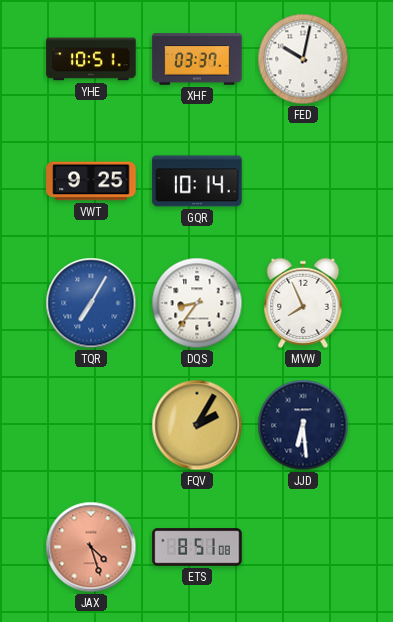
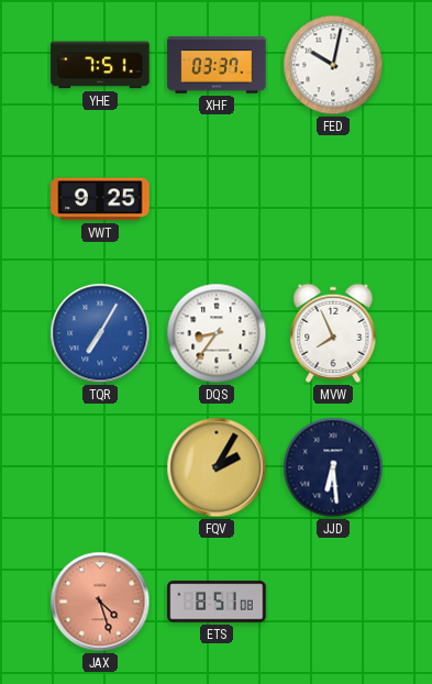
YHE: 10:51 -> 7:51
GQR: 10:14 -> none
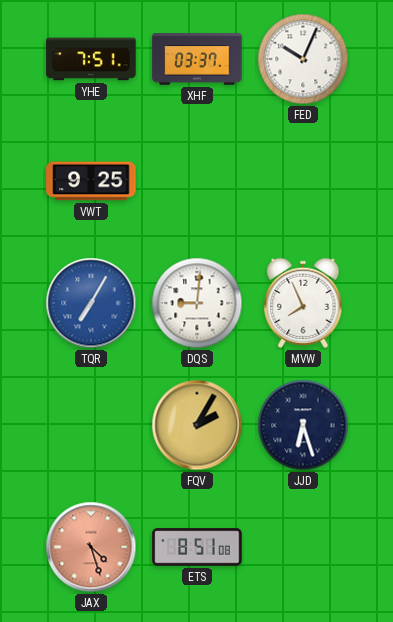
FED: 10:02 -> 10:04
DQS: 8:36 -> 9:01
JJD: 6:29 -> 6:27
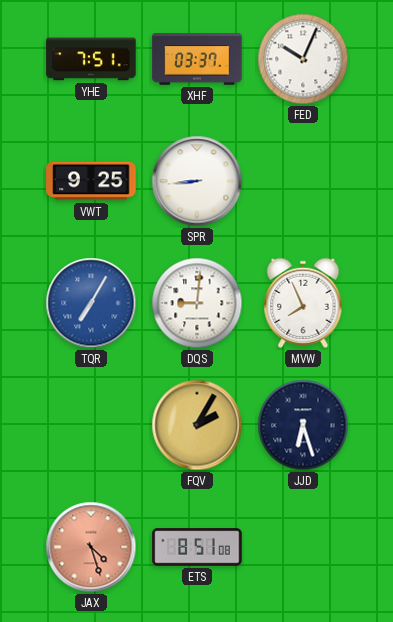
SPR: none -> 8:44
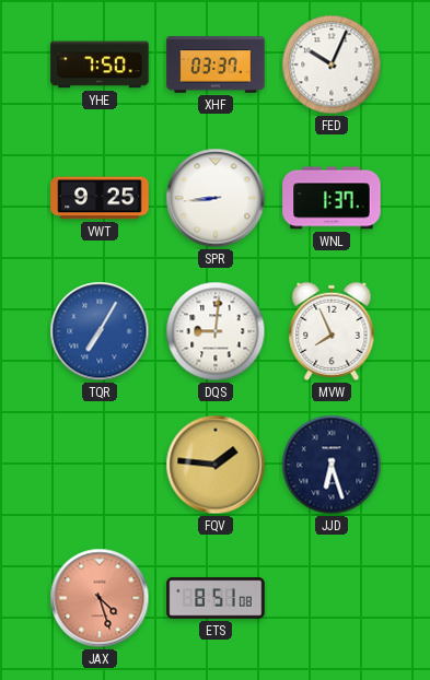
YHE: 7:51 -> 7:50
WNL: none -> 1:37
FQV: 2:05 -> 1:46
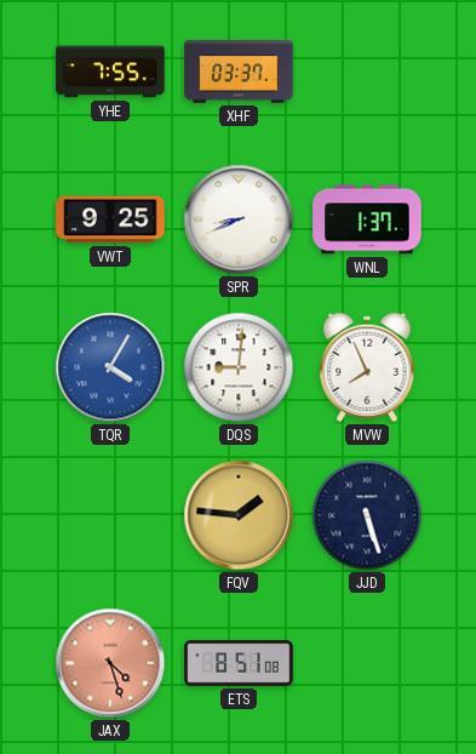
YHE: 7:50 -> 7:55
FED: 10:04 -> none
SPR: 8:44 -> 8:41
TQR: 7:05 -> 4:05
JJD: 6:27 -> 5:27
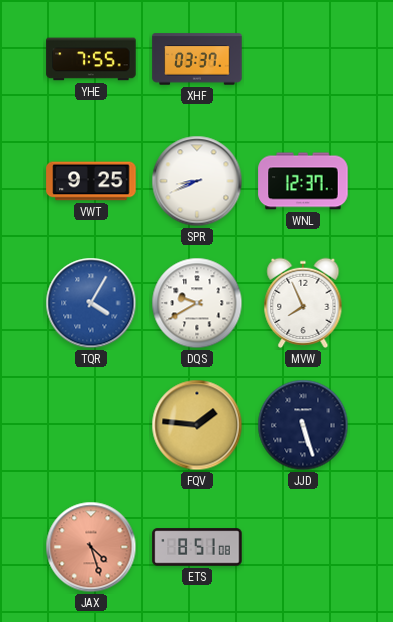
WNL: 1:37 -> 12:37
DQS: 9:01 -> 9:40
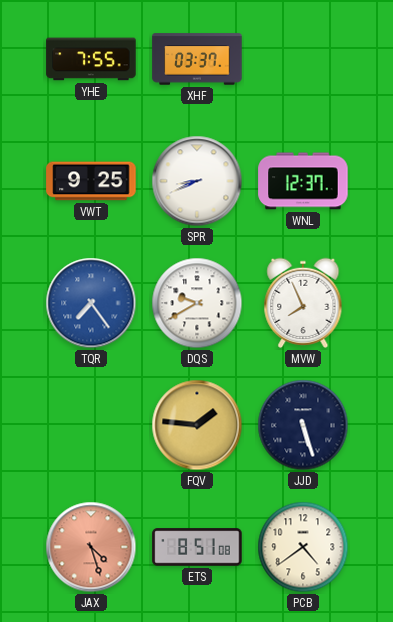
TQR: 4:05 -> 7:24
PCB: none -> 4:39
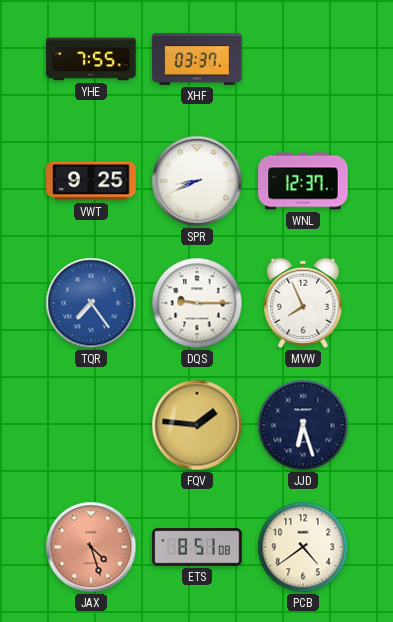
DQS: 9:40 -> 9:15
JJD: 5:27 -> 6:27
